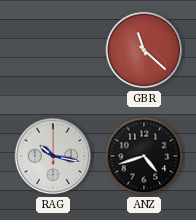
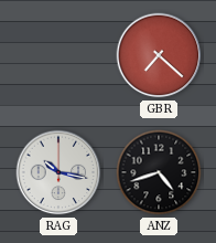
GBR: 11:22 -> 7:22
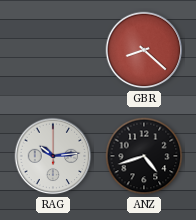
GBR: 7:22 -> 8:22
RAG: 10:17 -> 10:14
